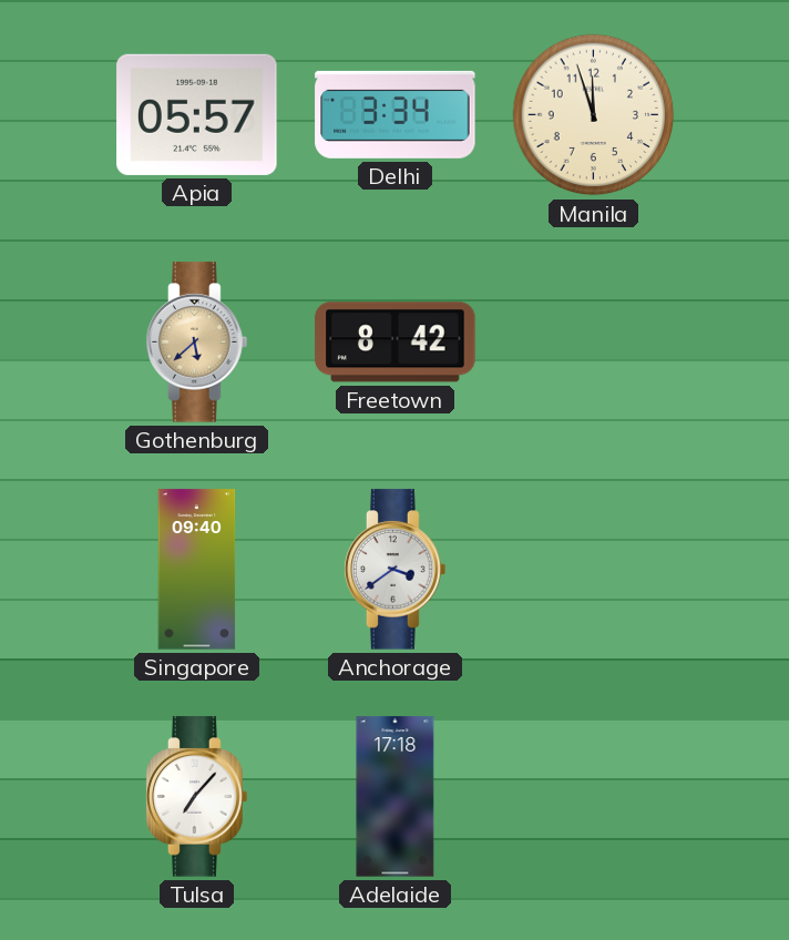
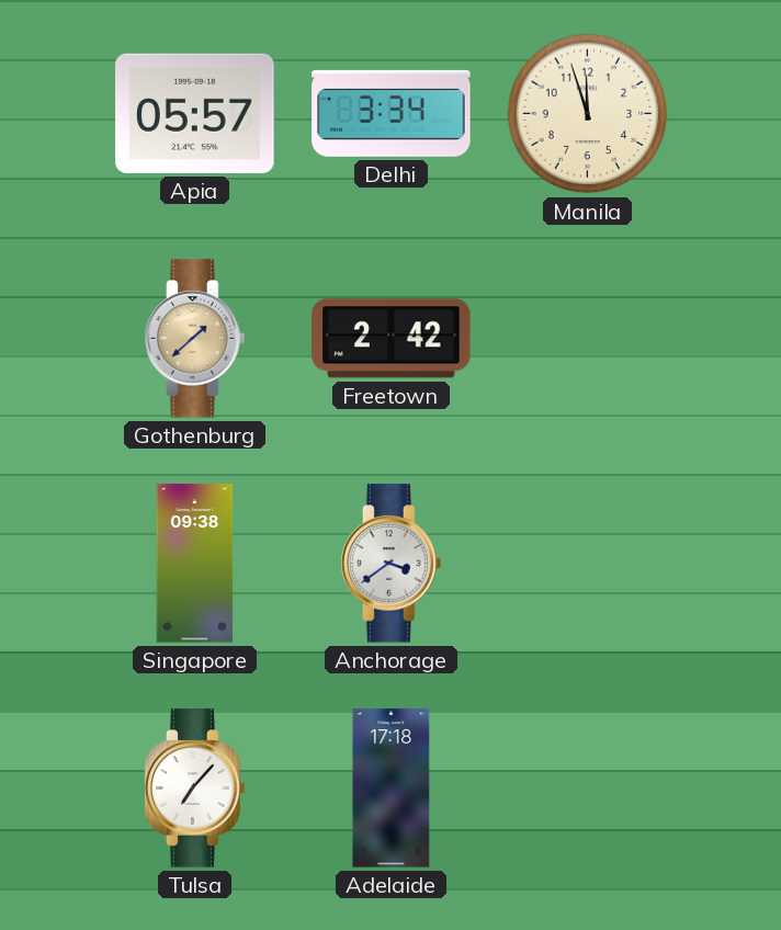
Gothenburg: 5:38 -> 1:38
Freetown: 8:42 -> 2:42
Singapore: 09:40 -> 09:38
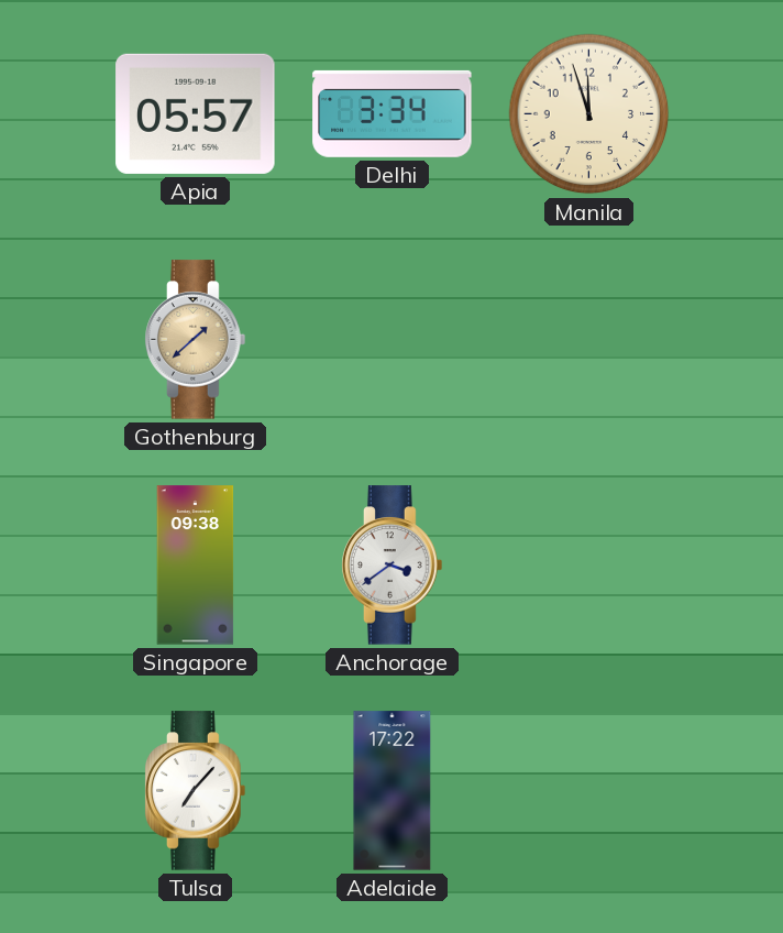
Freetown: 2:42 -> none
Adelaide: 17:18 -> 17:22
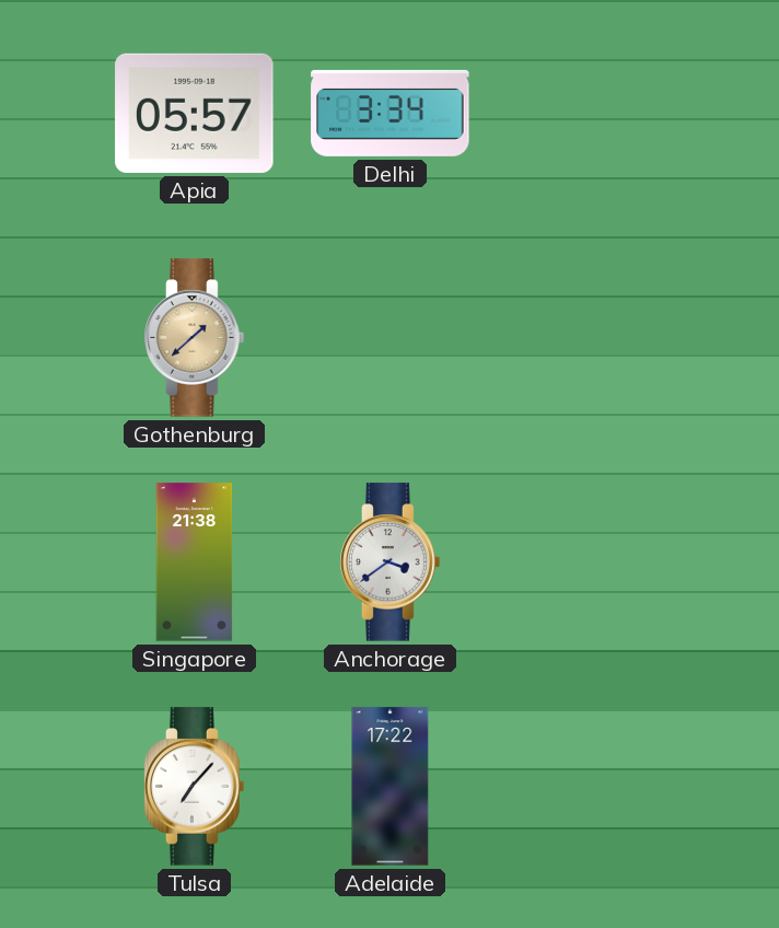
Manila: 11:57 -> none
Singapore: 09:38 -> 21:38
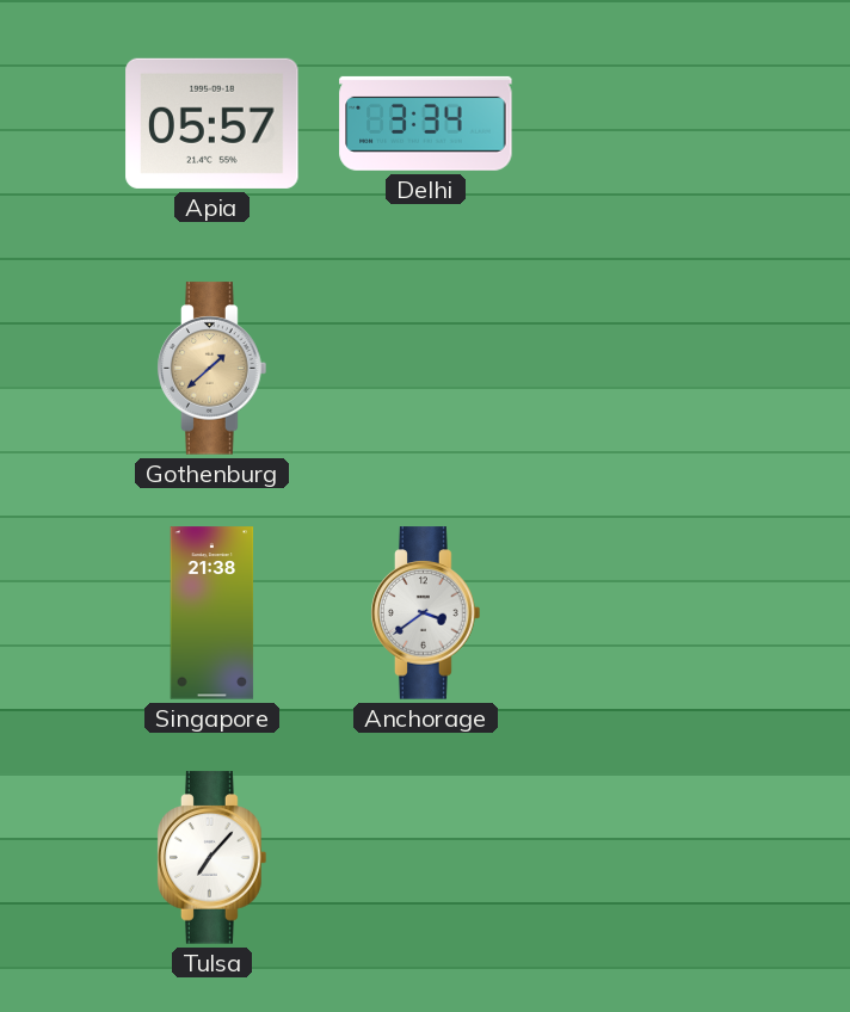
Adelaide: 17:22 -> none
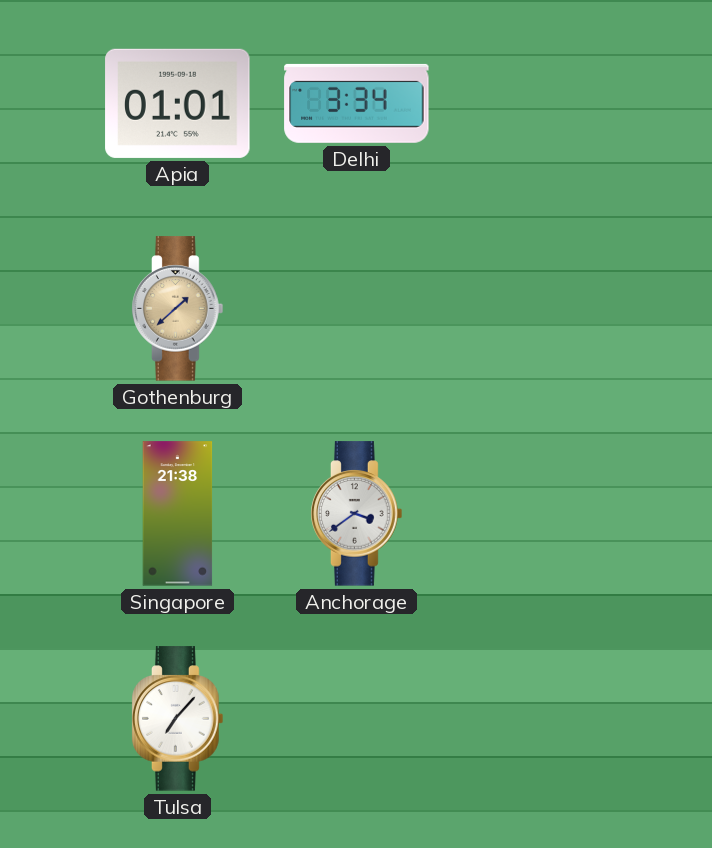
Apia: 05:57 -> 01:01
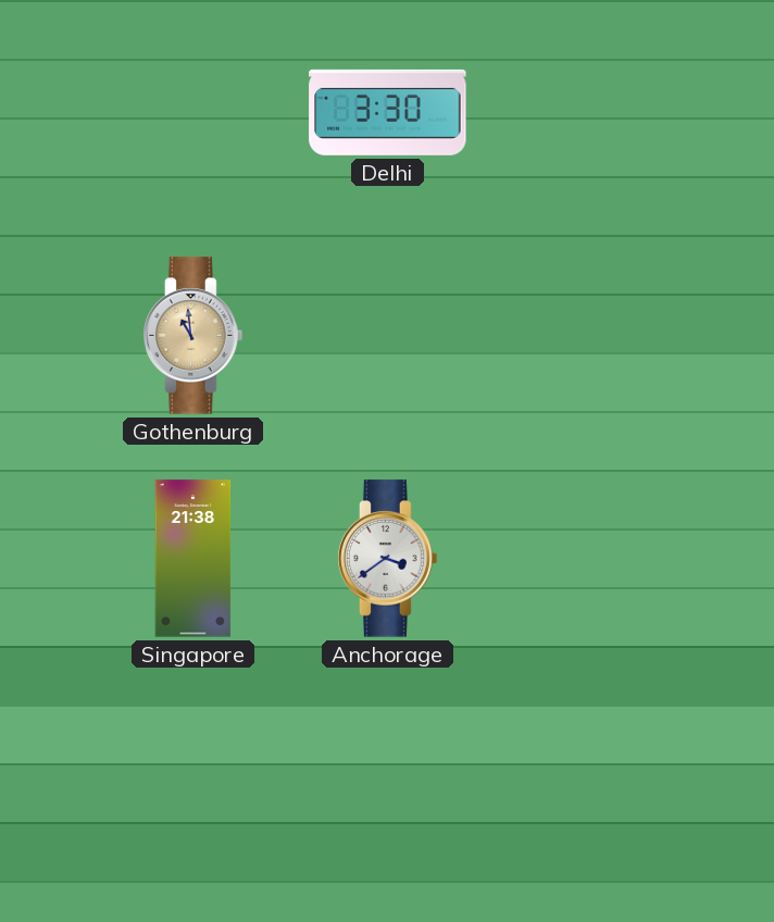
Apia: 01:01 -> none
Delhi: 3:34 -> 3:30
Gothenburg: 1:38 -> 10:59
Tulsa: 7:07 -> none
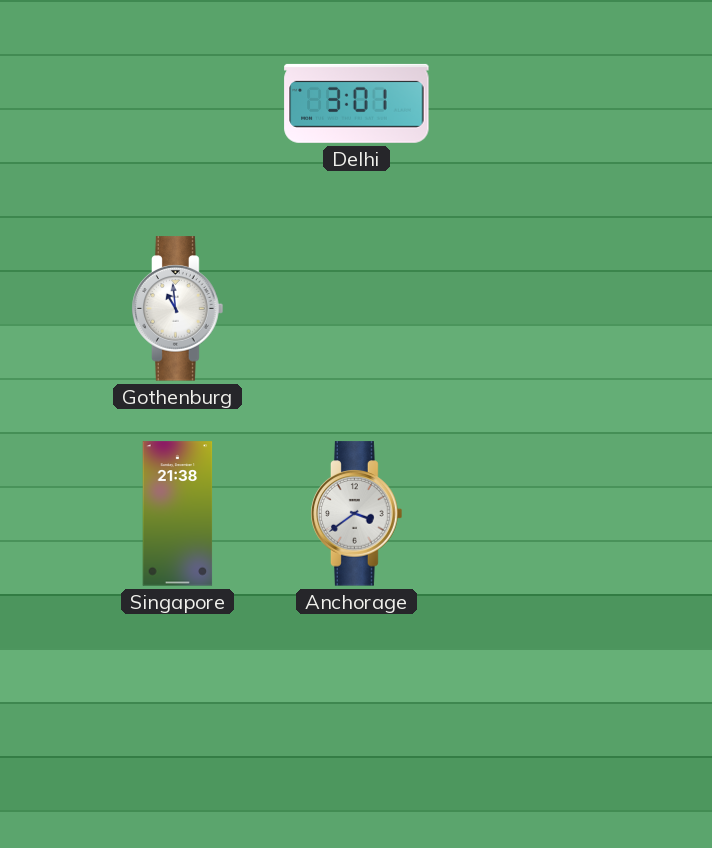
Delhi: 3:30 -> 3:01
Gothenburg dial: champagne -> white
